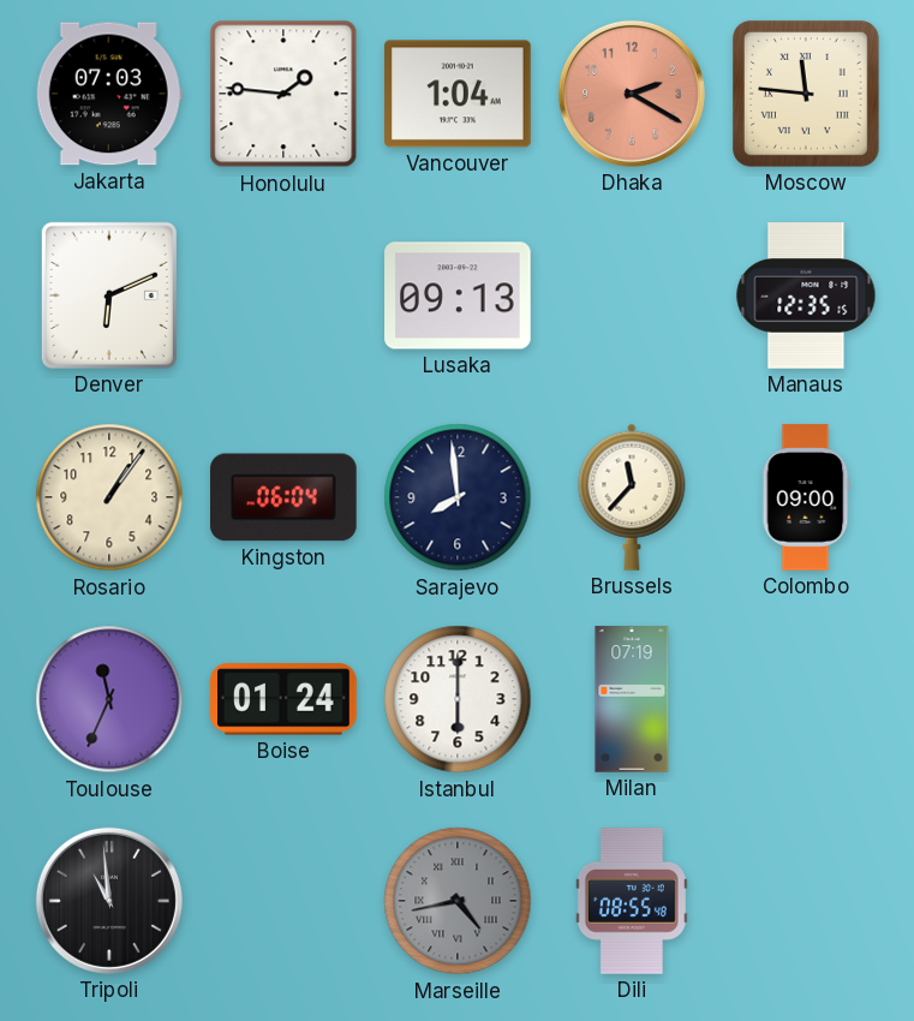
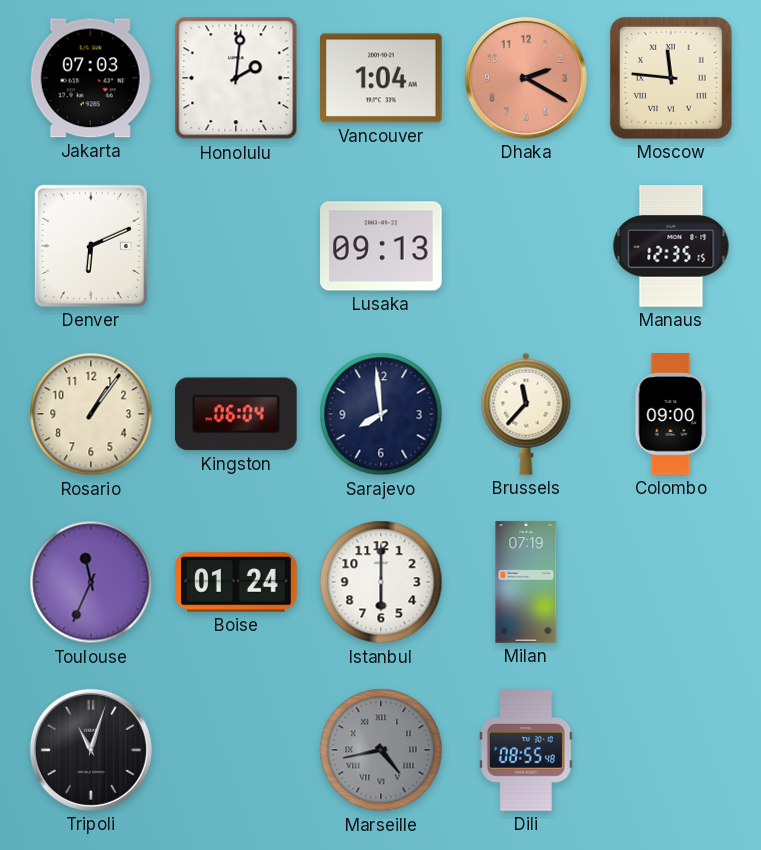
Honolulu: 1:46 -> 2:01
Tripoli: 10:59 -> 11:03
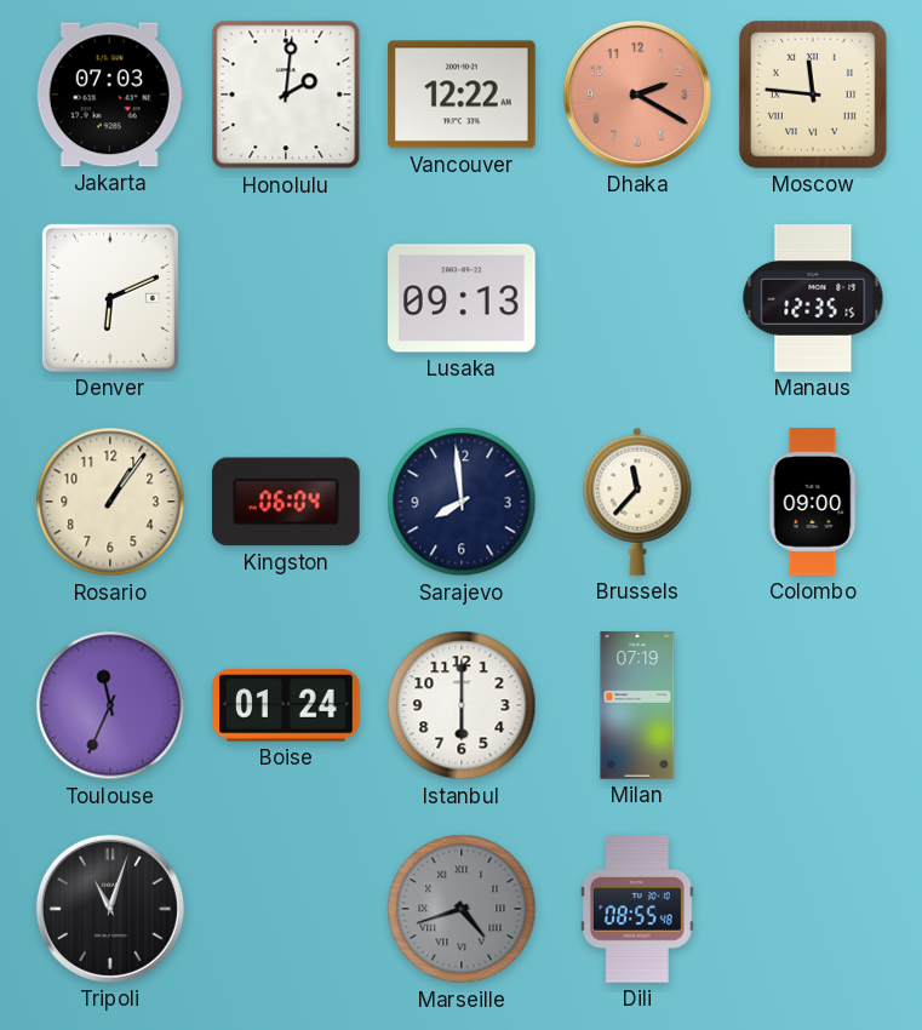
Vancouver: 1:04 -> 12:22
Marseille: 4:43 -> 4:42
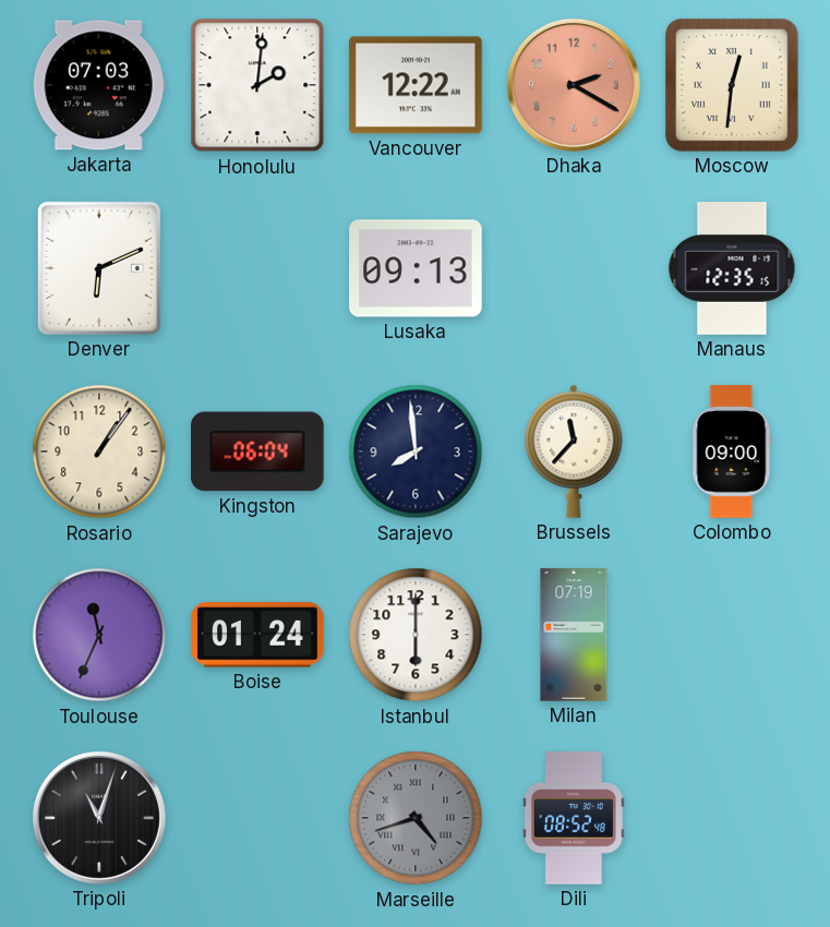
Moscow: 11:46 -> 12:31
Dili: 08:55 -> 08:52
